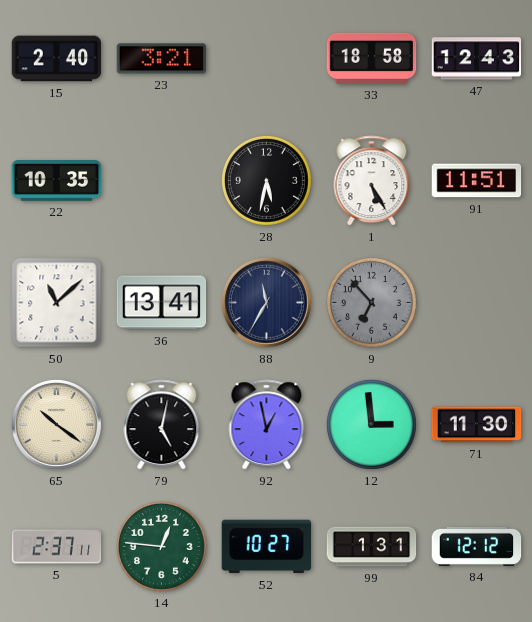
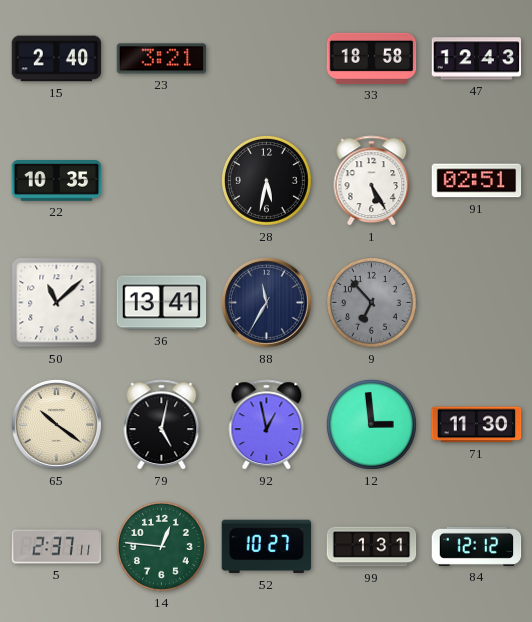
91: 11:51 -> 02:51
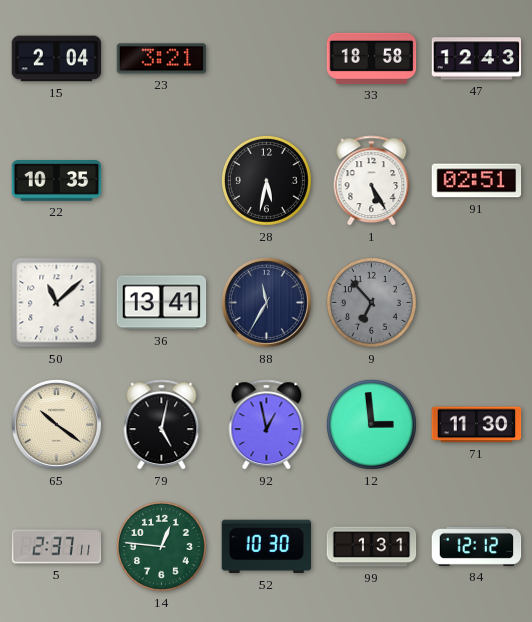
15: 2:40 -> 2:04
52: 10:27 -> 10:30
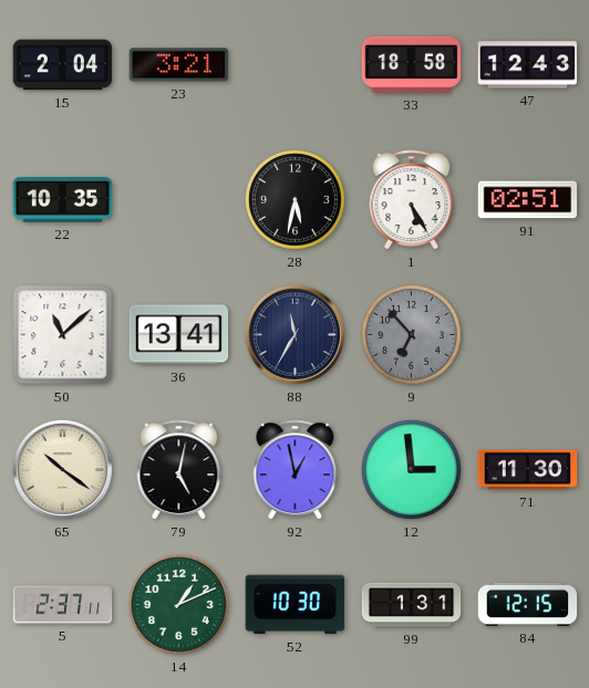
14: 12:46 -> 1:11
84: 12:12 -> 12:15
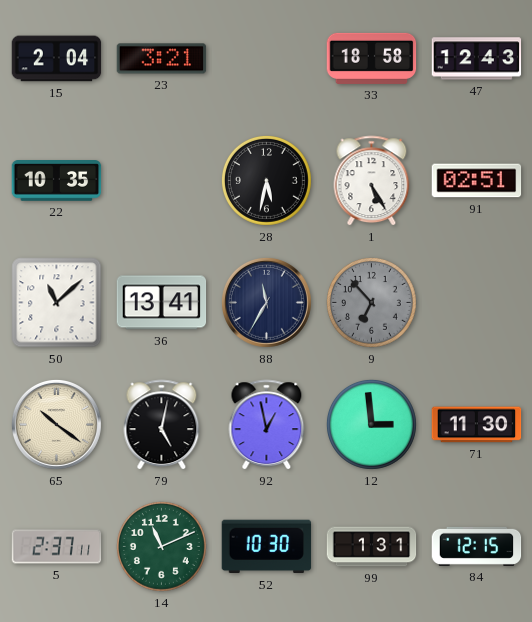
14: 1:11 -> 11:11
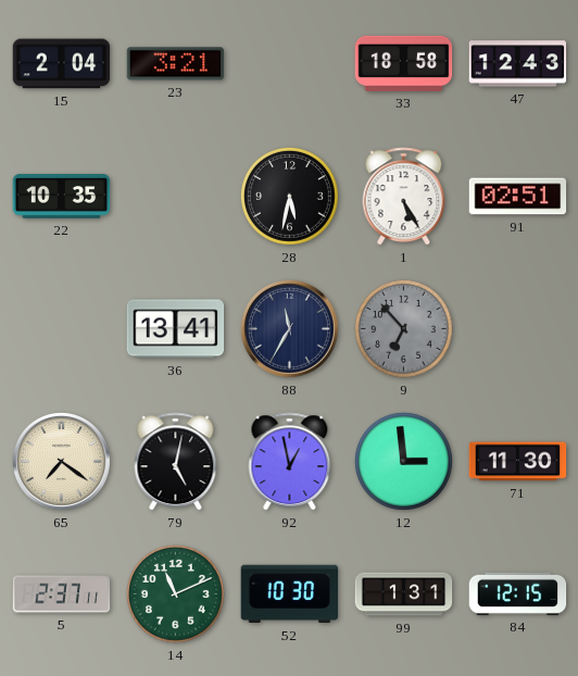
50: 11:08 -> none
65: 10:21 -> 7:21
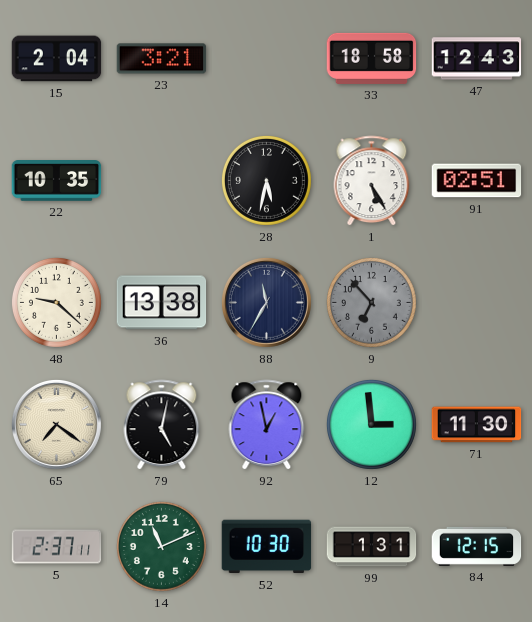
48: none -> 9:22
36: 13:41 -> 13:38
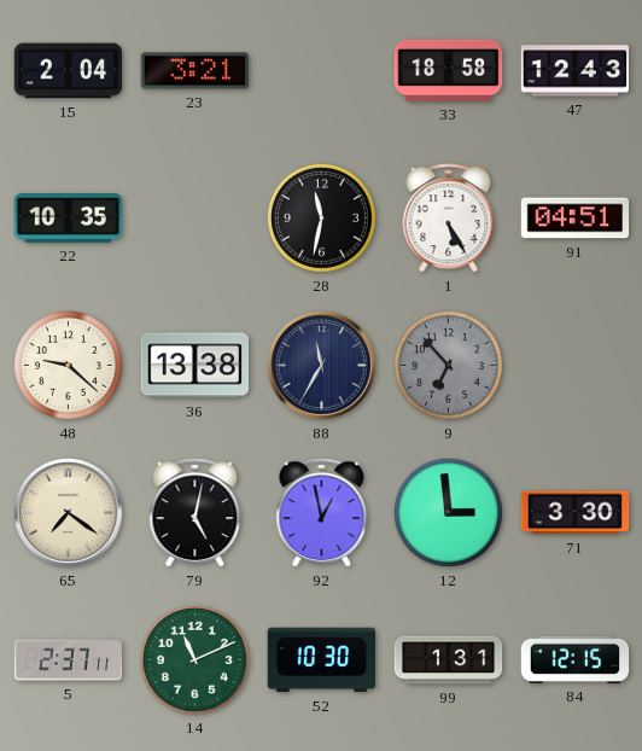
28: 5:32 -> 11:32
91: 02:51 -> 04:51
71: 11:30 -> 3:30
